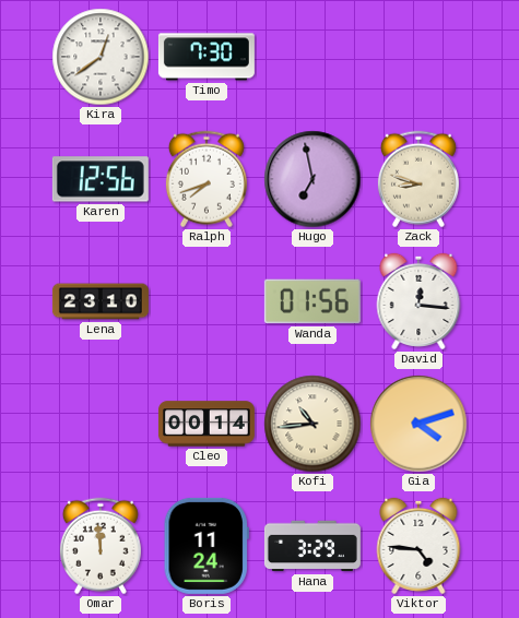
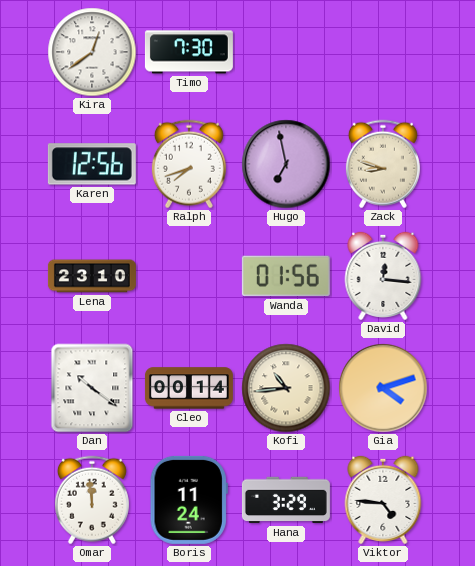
Dan: none -> 10:21
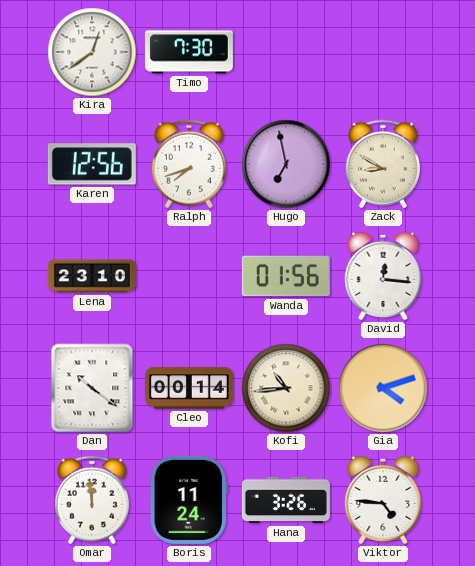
Zack: 8:48 -> 8:50
Hana: 3:29 -> 3:26
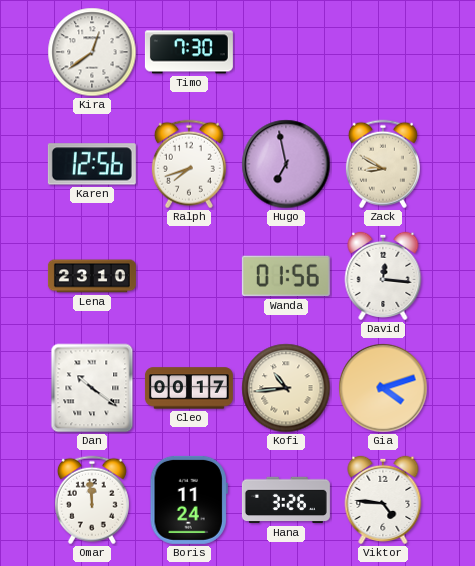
Cleo: 00:14 -> 00:17
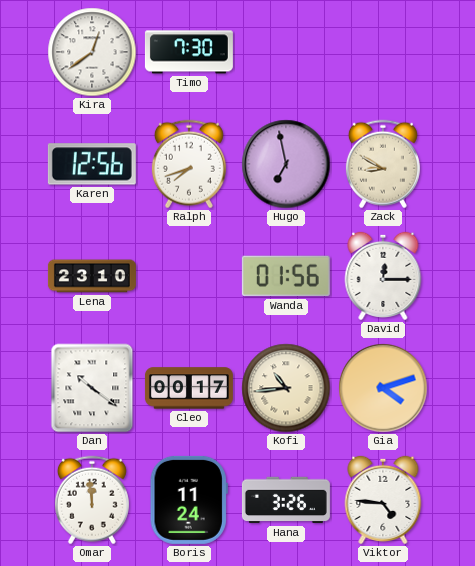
David: 12:16 -> 12:15
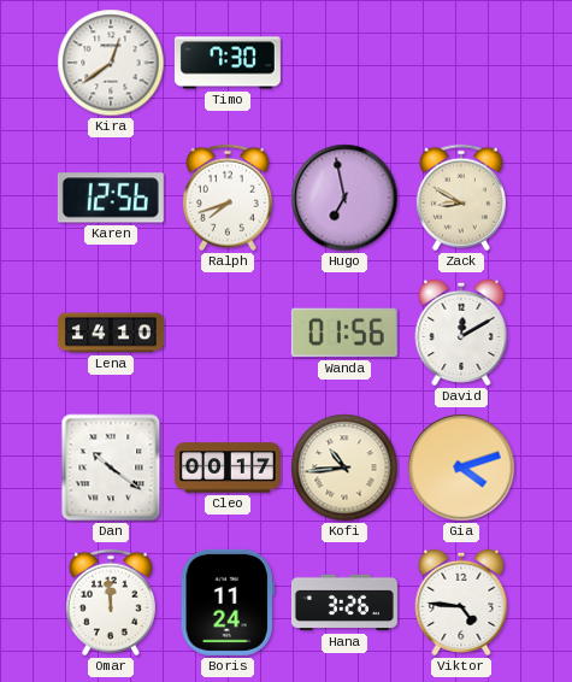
Lena: 23:10 -> 14:10
David: 12:15 -> 12:10
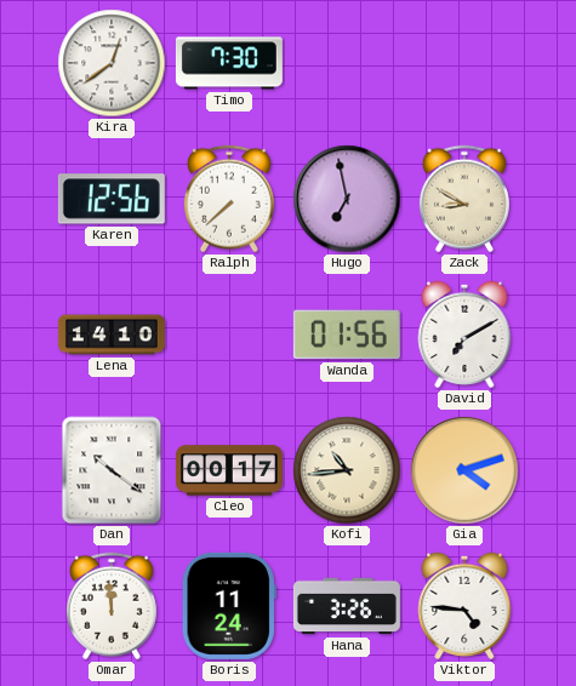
Ralph: 7:42 -> 7:38
David: 12:10 -> 7:10
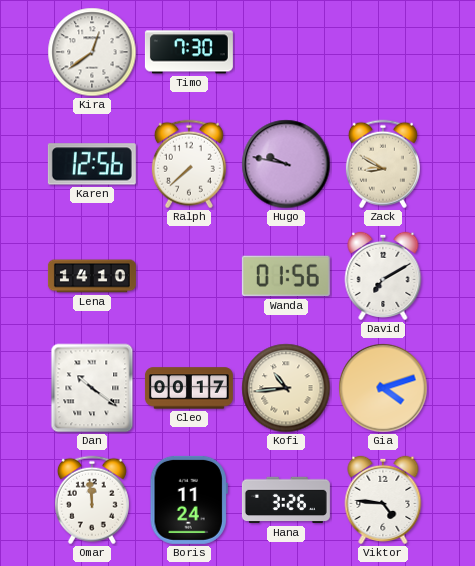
Hugo: 6:58 -> 9:47
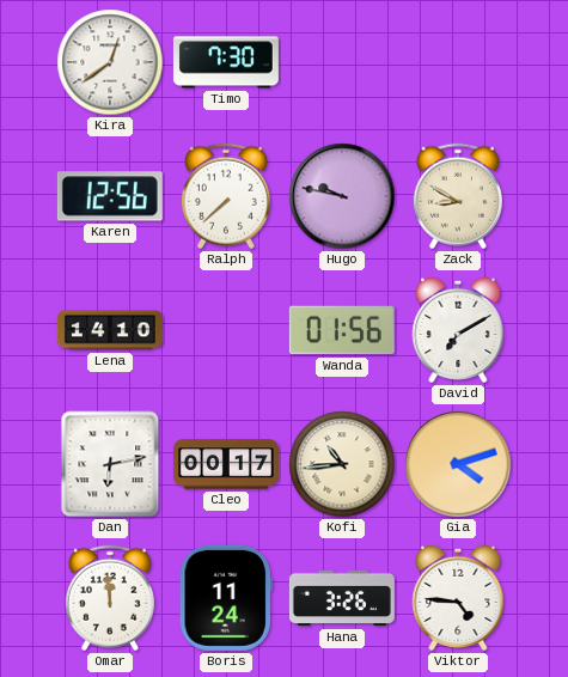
Dan: 10:21 -> 6:13
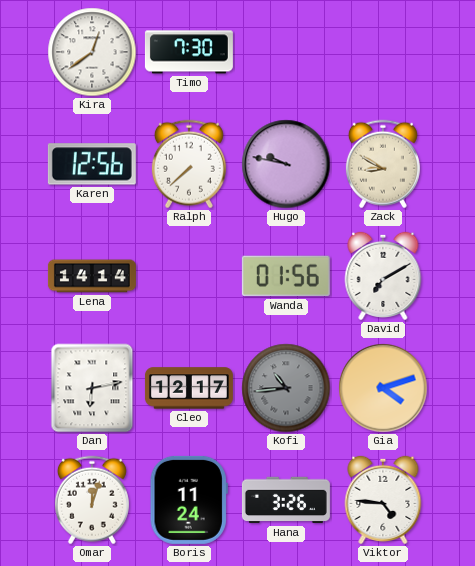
Lena: 14:10 -> 14:14
Cleo: 00:17 -> 12:17
Kofi dial: cream -> grey
Omar: 11:59 -> 12:03
